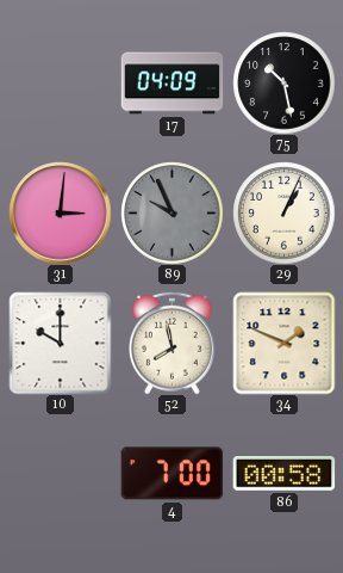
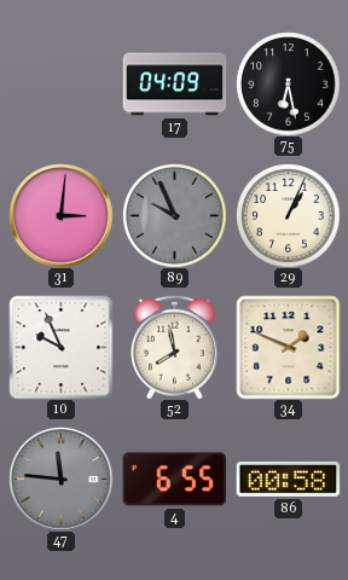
75: 10:28 -> 6:28
10: 10:00 -> 9:56
47: none -> 11:46
4: 7:00 -> 6:55
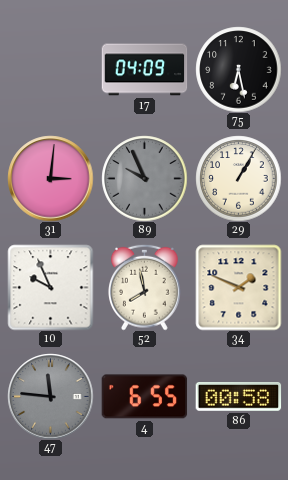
29: 1:04 -> 1:05
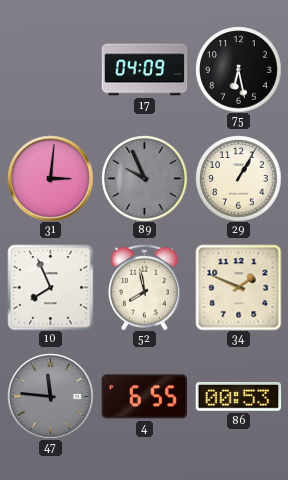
10: 9:56 -> 7:56
86: 00:58 -> 00:53
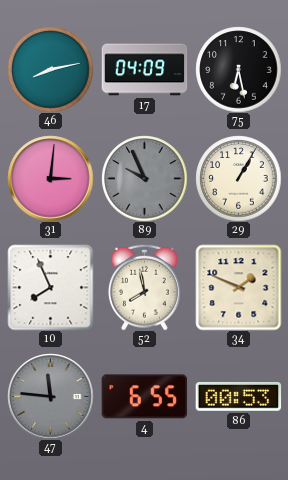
46: none -> 8:13
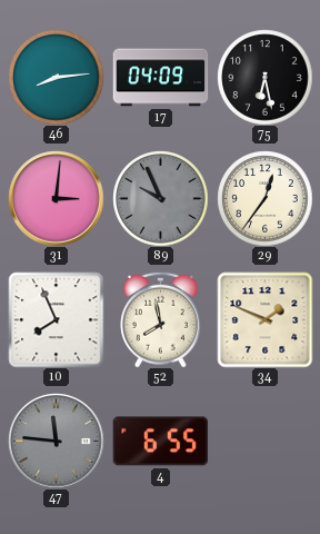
46: 8:13 -> 8:14
29: 1:05 -> 12:36
86: 00:53 -> none
